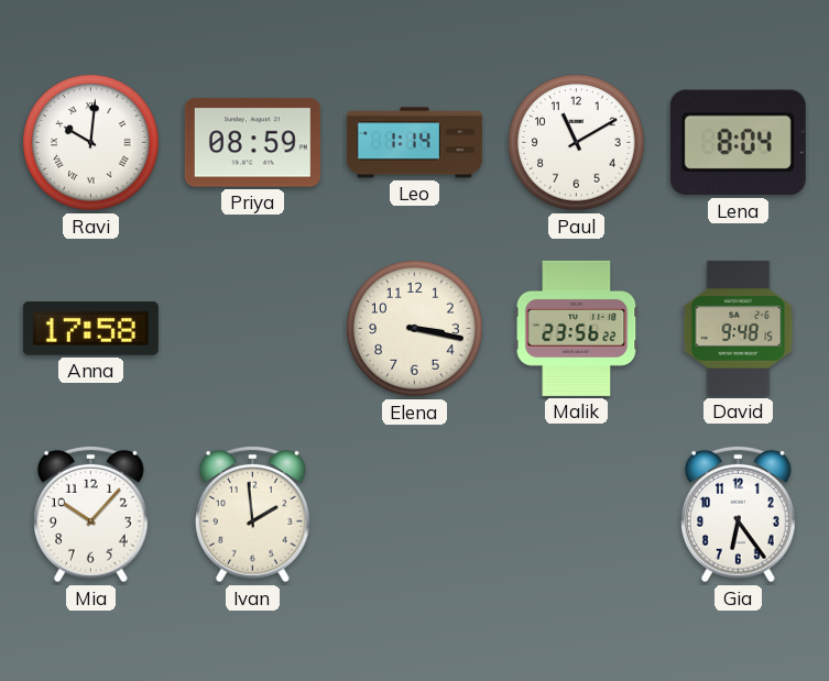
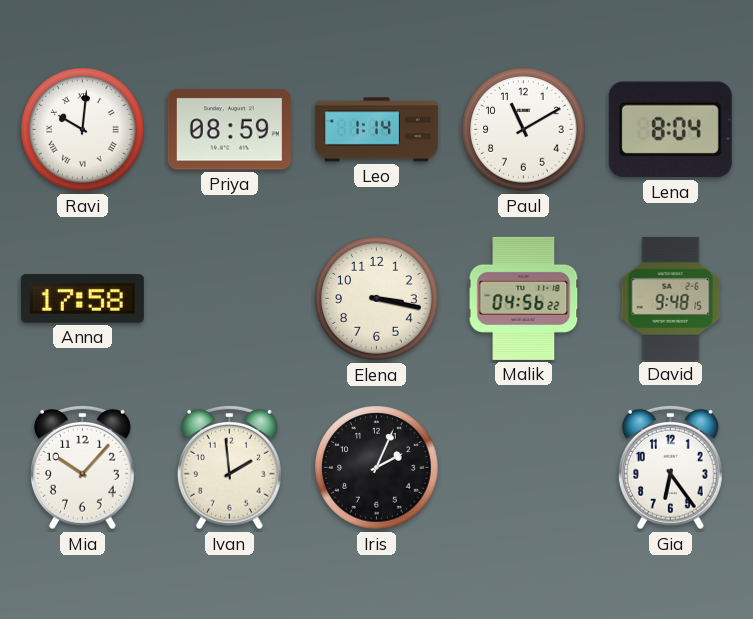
Malik: 23:56 -> 04:56
Iris: none -> 2:04
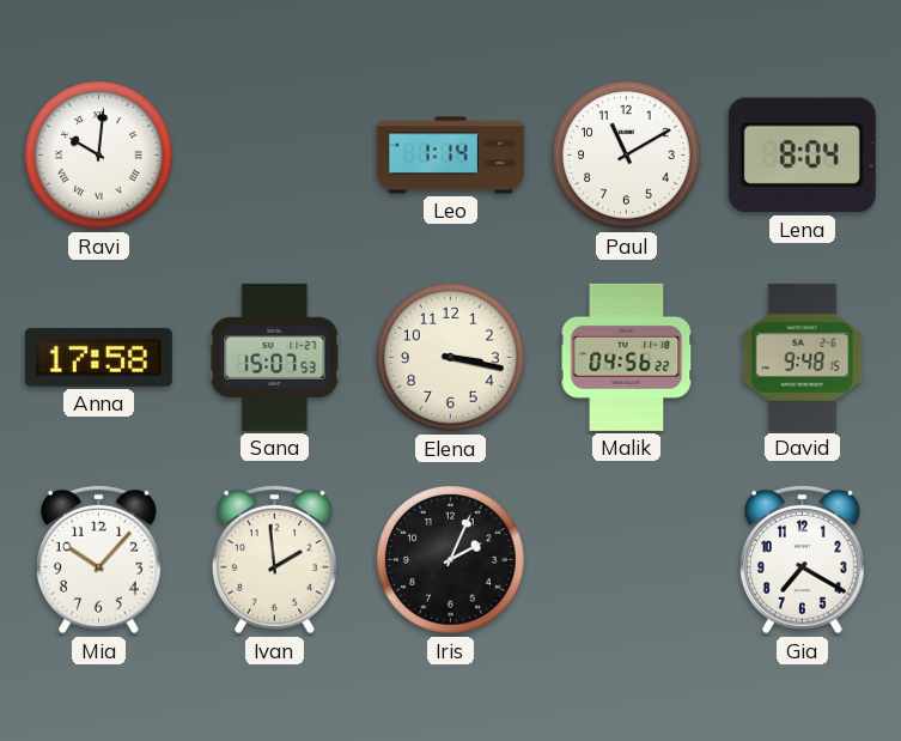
Priya: 08:59 -> none
Sana: none -> 15:07
Gia: 6:24 -> 7:20
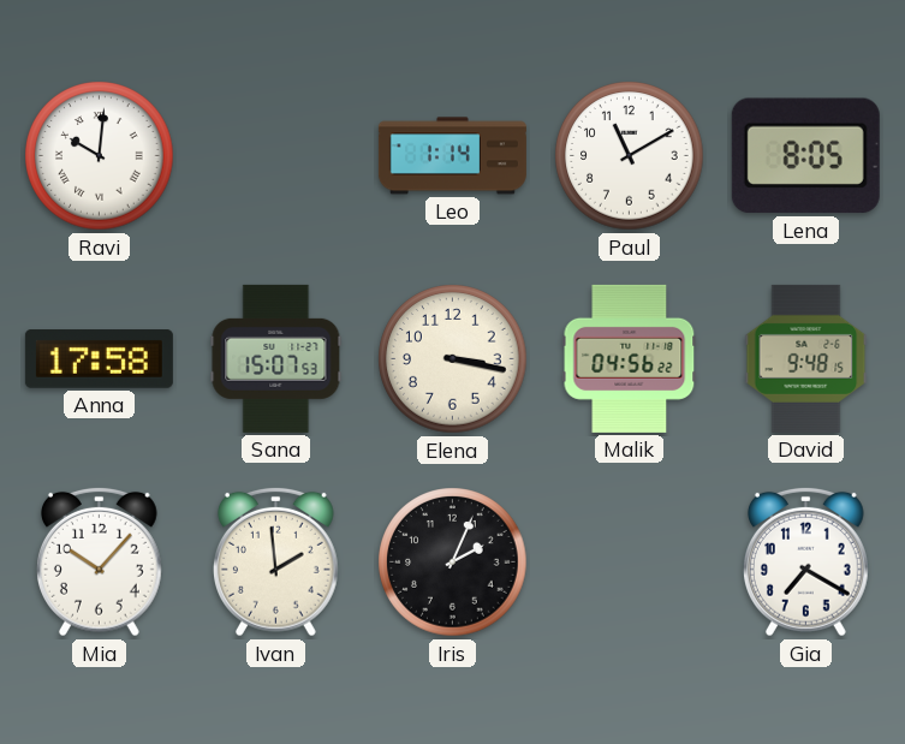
Lena: 8:04 -> 8:05
